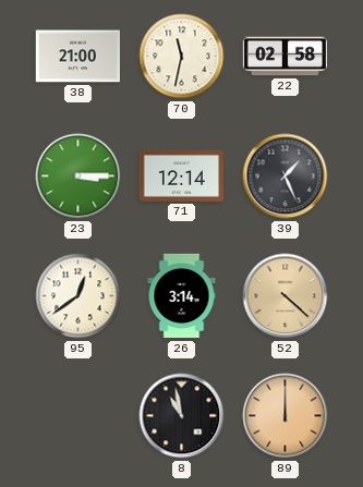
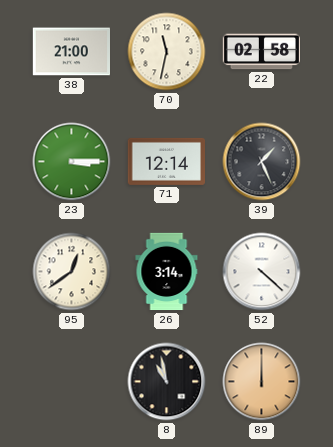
52 dial: champagne -> white
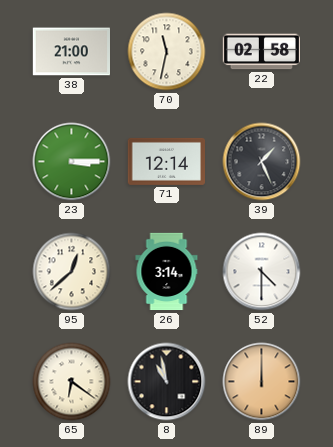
95: 12:39 -> 12:38
52: 4:22 -> 4:30
65: none -> 6:21
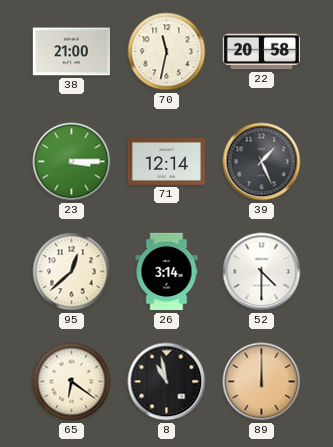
22: 02:58 -> 20:58
